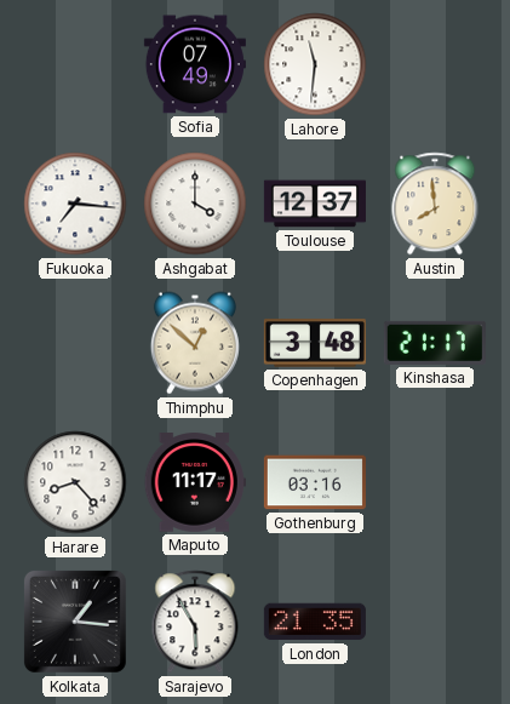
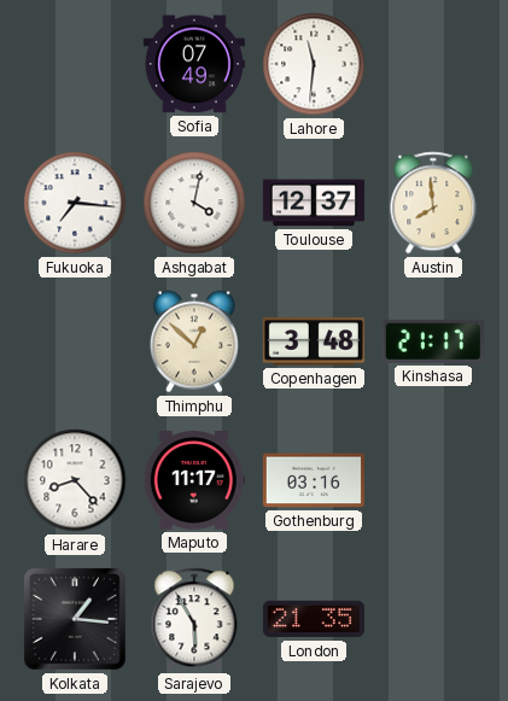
Ashgabat: 4:00 -> 4:02
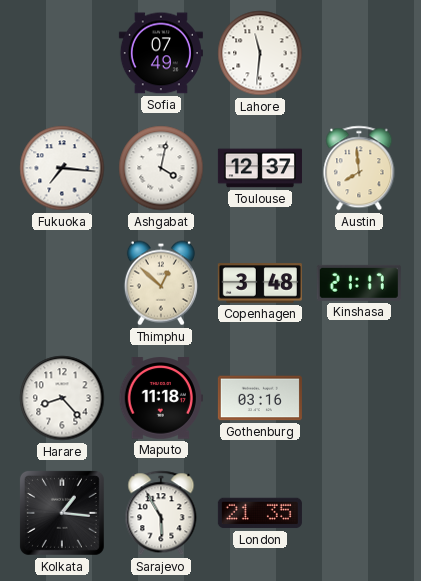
Maputo: 11:17 -> 11:18
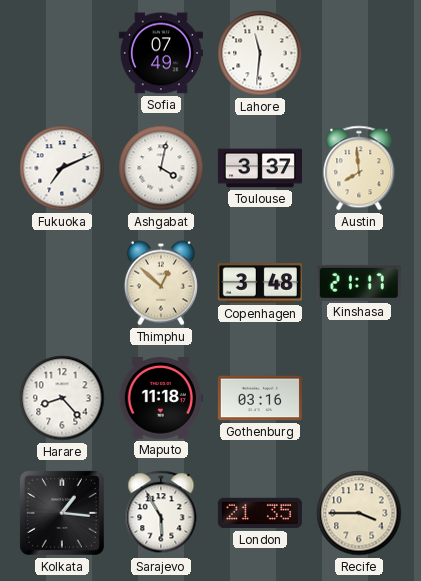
Fukuoka: 7:16 -> 7:11
Toulouse: 12:37 -> 3:37
Recife: none -> 3:45
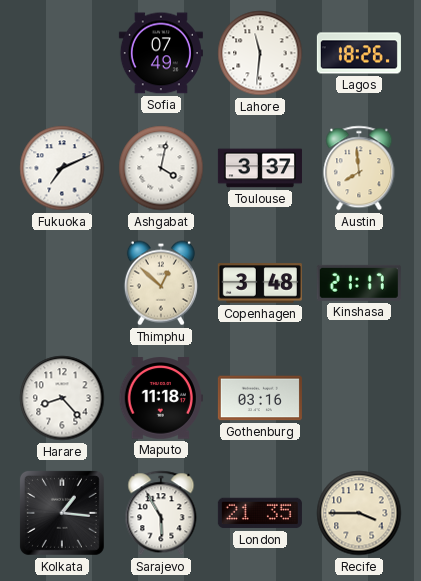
Lagos: none -> 18:26
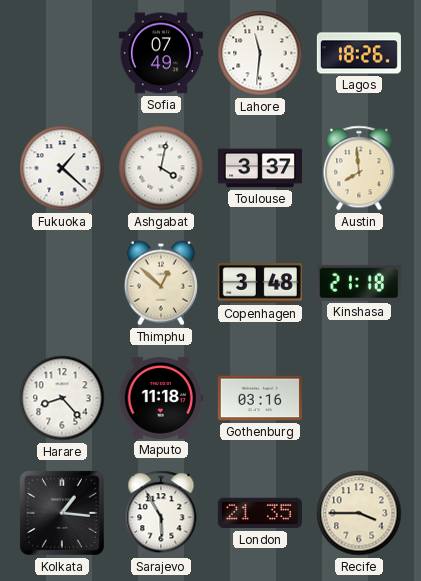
Fukuoka: 7:11 -> 1:22
Kinshasa: 21:17 -> 21:18
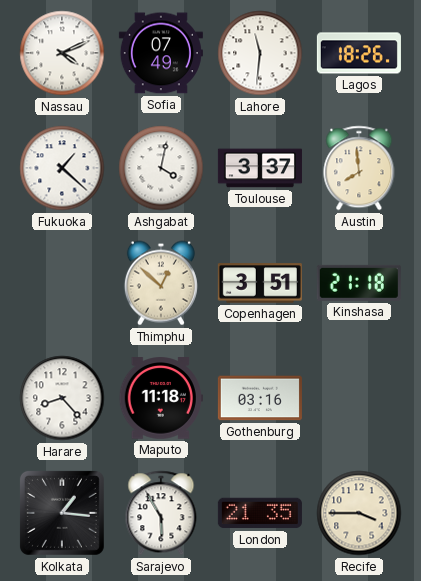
Nassau: none -> 4:11
Copenhagen: 3:48 -> 3:51
